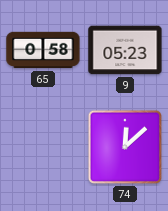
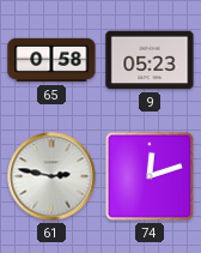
61: none -> 2:47
74: 12:08 -> 12:12
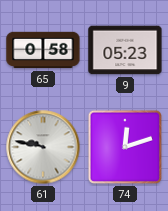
61: 2:47 -> 9:47
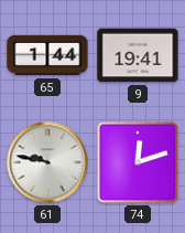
65: 0:58 -> 1:44
9: 05:23 -> 19:41
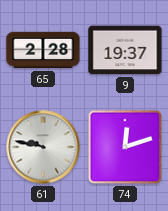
65: 1:44 -> 2:28
9: 19:41 -> 19:37
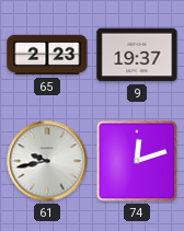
65: 2:28 -> 2:23
61: 9:47 -> 9:43
